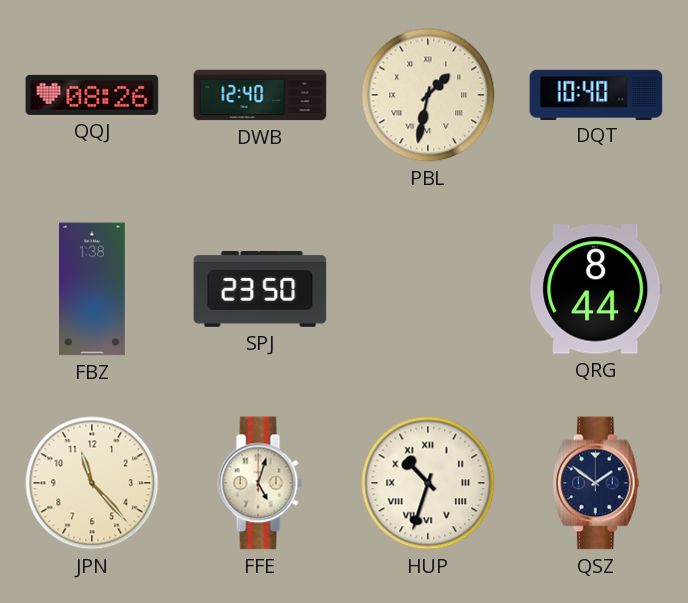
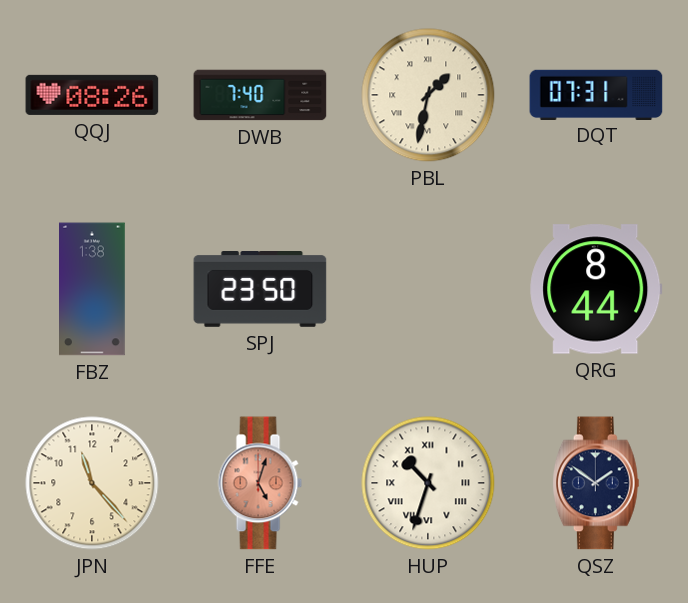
DWB: 12:40 -> 7:40
DQT: 10:40 -> 07:31
FFE dial: cream -> salmon
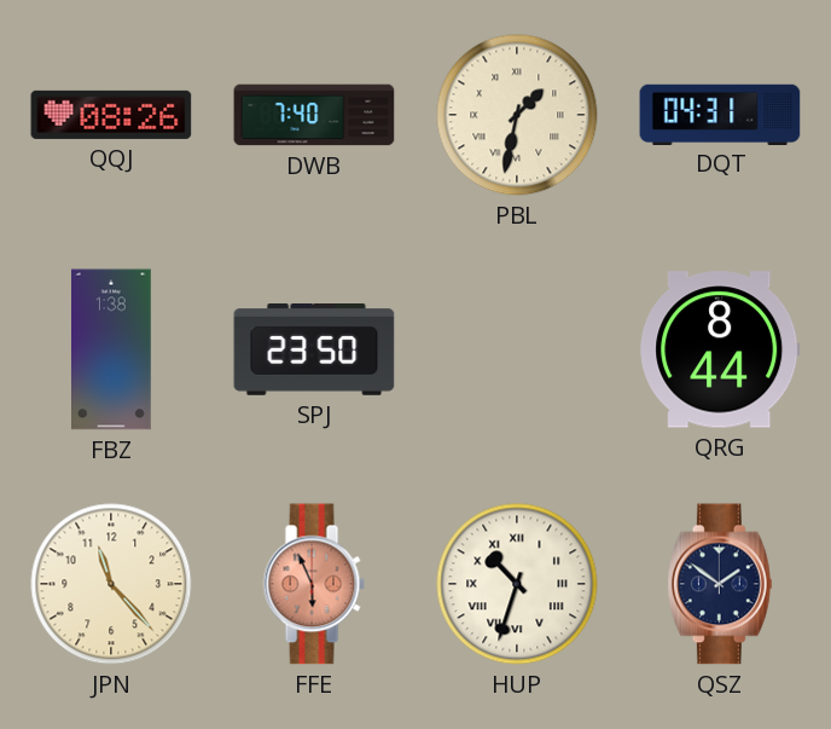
DQT: 07:31 -> 04:31
FFE: 5:03 -> 5:56
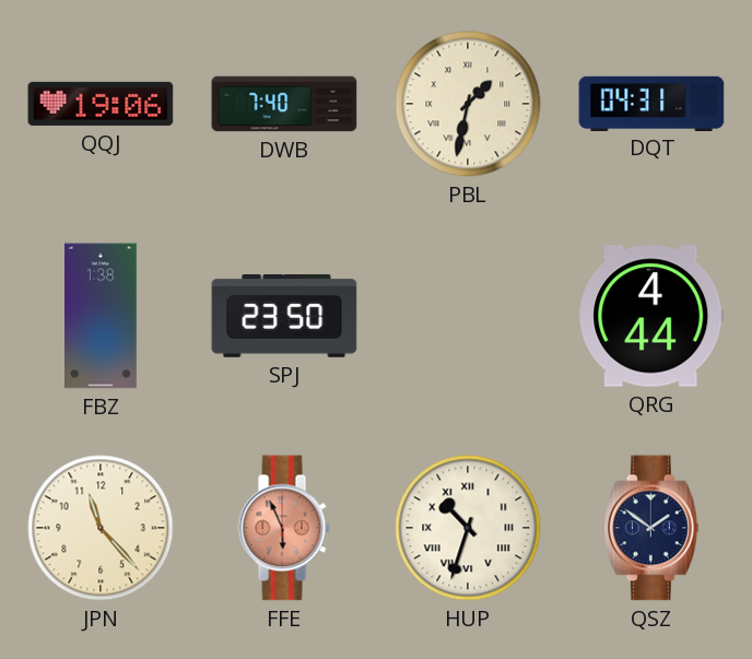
QQJ: 08:26 -> 19:06
QRG: 8:44 -> 4:44
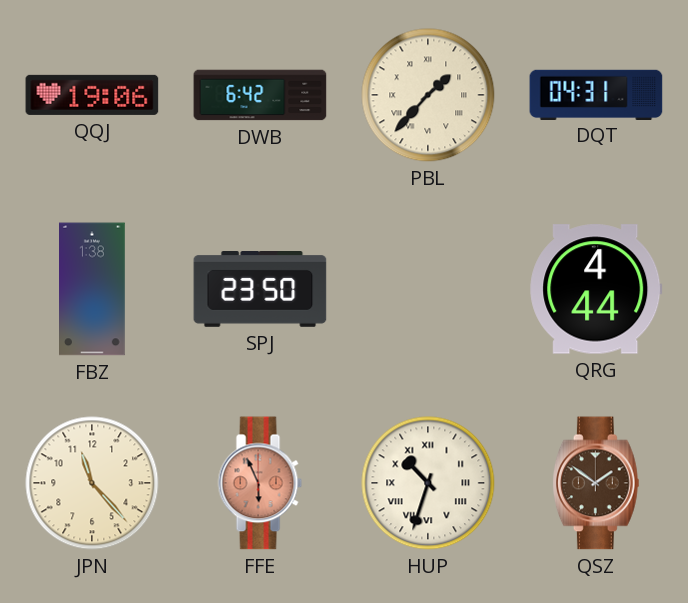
DWB: 7:40 -> 6:42
PBL: 1:32 -> 1:37
QSZ dial: navy -> brown
